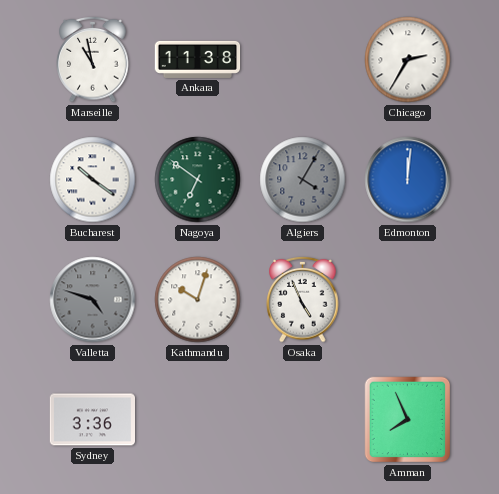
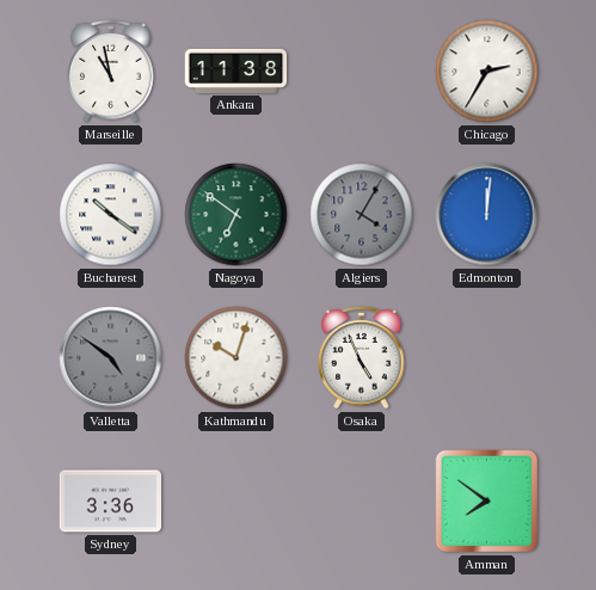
Valletta: 4:48 -> 4:51
Amman: 7:56 -> 7:51
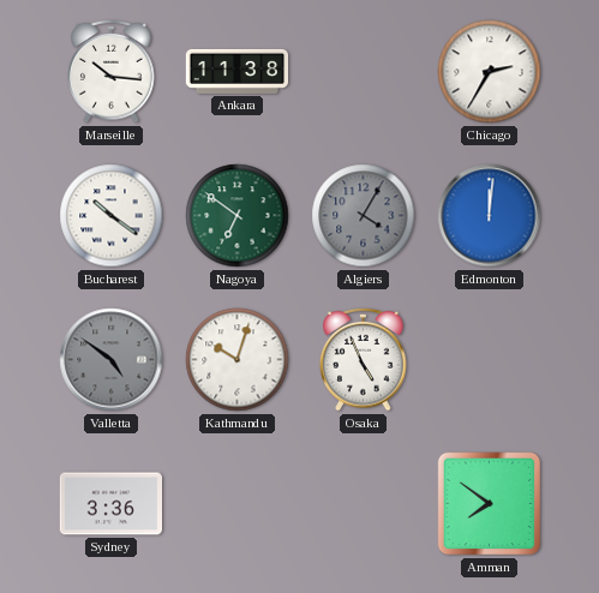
Marseille: 10:58 -> 10:16
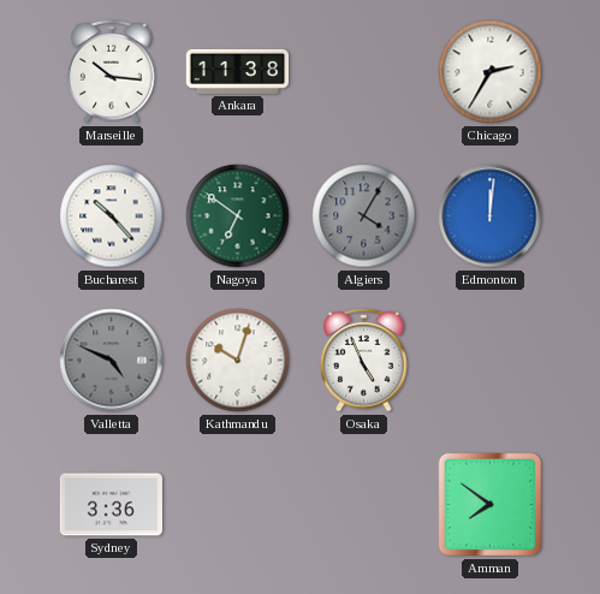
Bucharest: 10:21 -> 10:23
Valletta: 4:51 -> 4:49
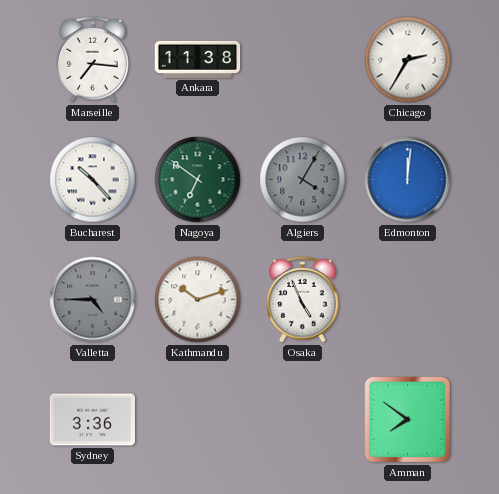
Marseille: 10:16 -> 7:16
Valletta: 4:49 -> 4:45
Kathmandu: 10:03 -> 10:12
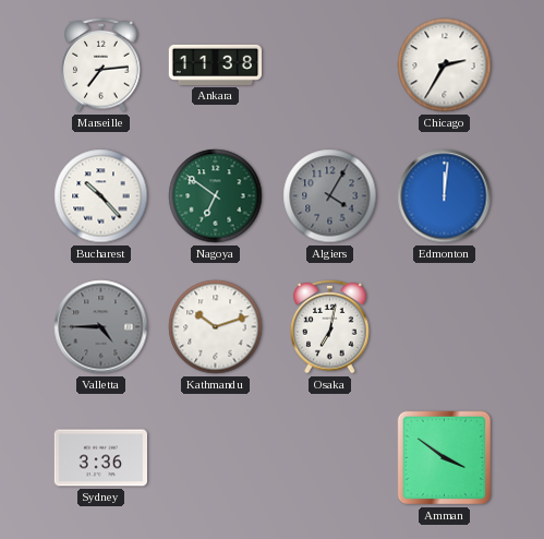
Marseille: 7:16 -> 7:14
Osaka: 4:56 -> 7:02
Amman: 7:51 -> 3:51
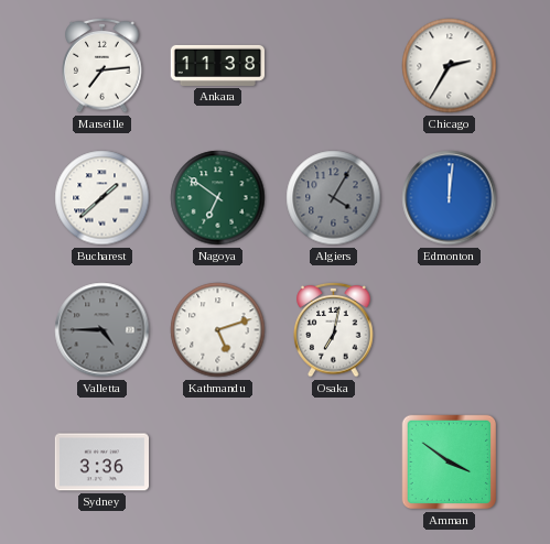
Bucharest: 10:23 -> 1:38
Kathmandu: 10:12 -> 5:12
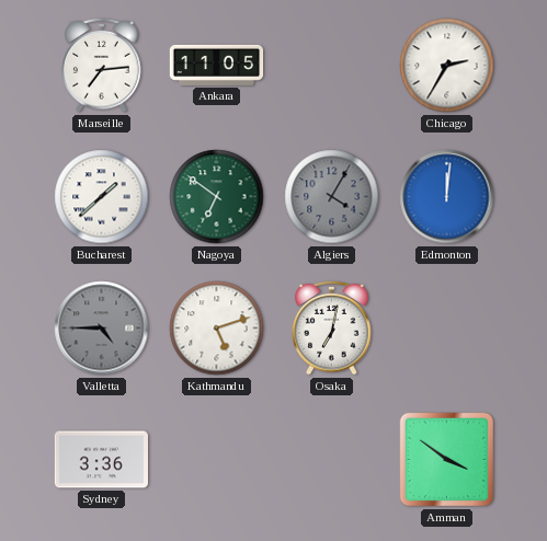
Ankara: 11:38 -> 11:05
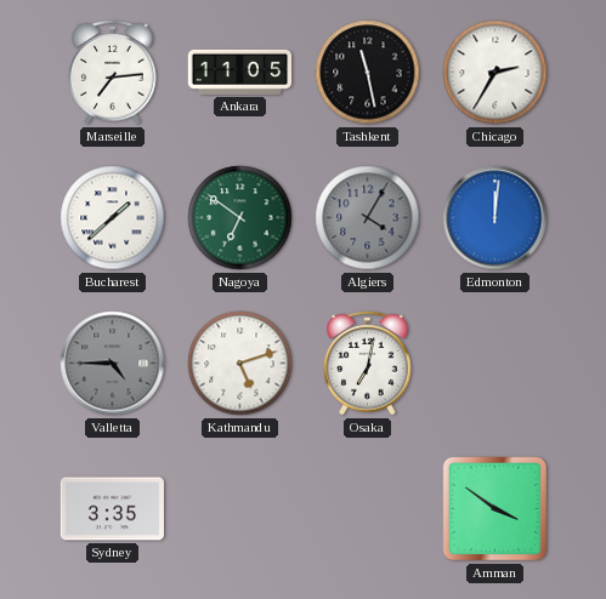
Tashkent: none -> 11:28
Sydney: 3:36 -> 3:35
